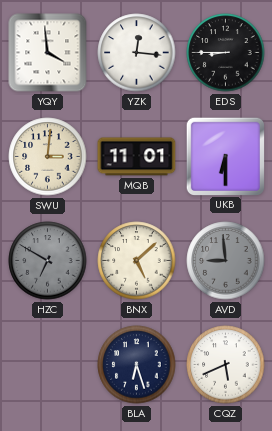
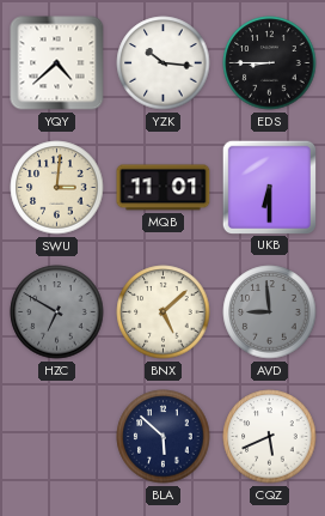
YQY: 3:59 -> 4:38
YZK: 12:16 -> 10:16
BLA: 6:27 -> 5:52
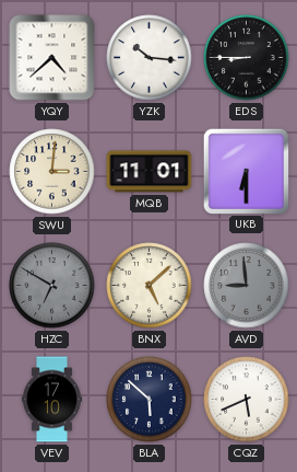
VEV: none -> 17:10
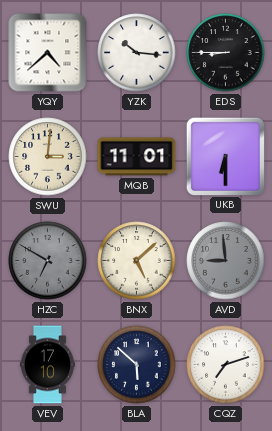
CQZ: 5:41 -> 7:12
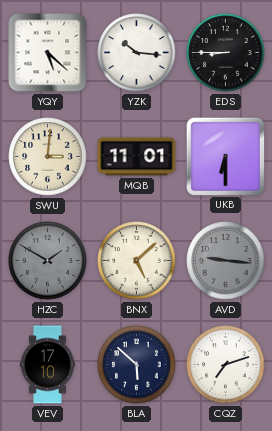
YQY: 4:38 -> 5:22
HZC: 6:50 -> 1:50
AVD: 8:59 -> 9:16
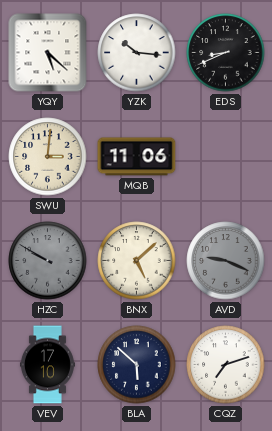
EDS: 8:45 -> 8:41
MQB: 11:01 -> 11:06
UKB: 6:30 -> none
HZC: 1:50 -> 9:50
AVD: 9:16 -> 9:19
